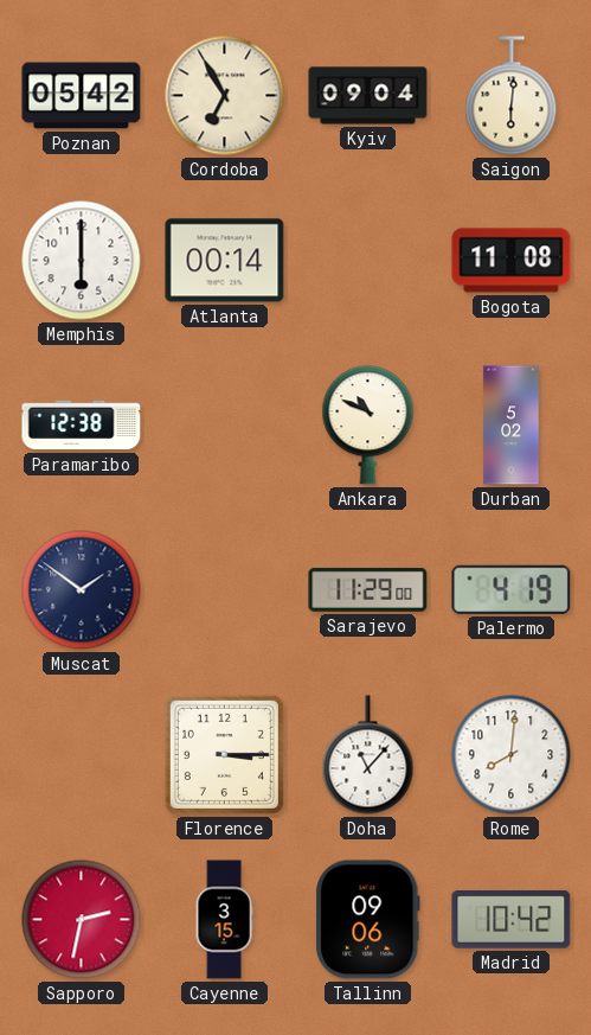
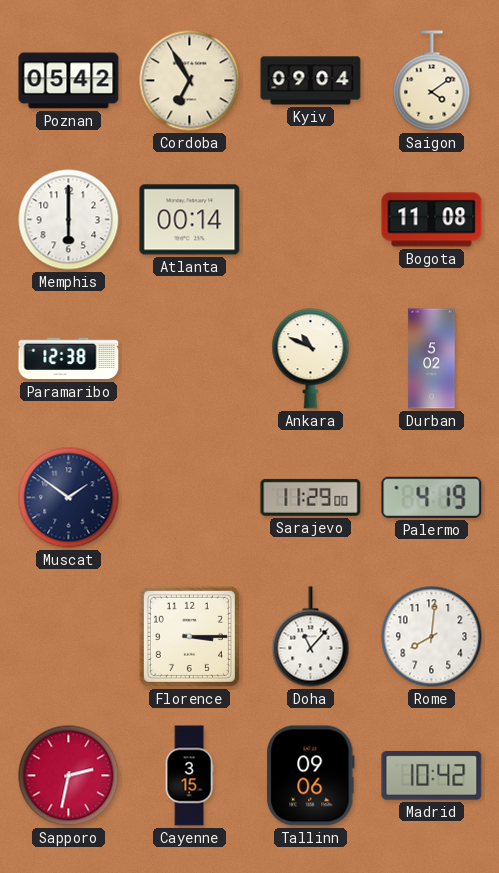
Saigon: 6:01 -> 4:09
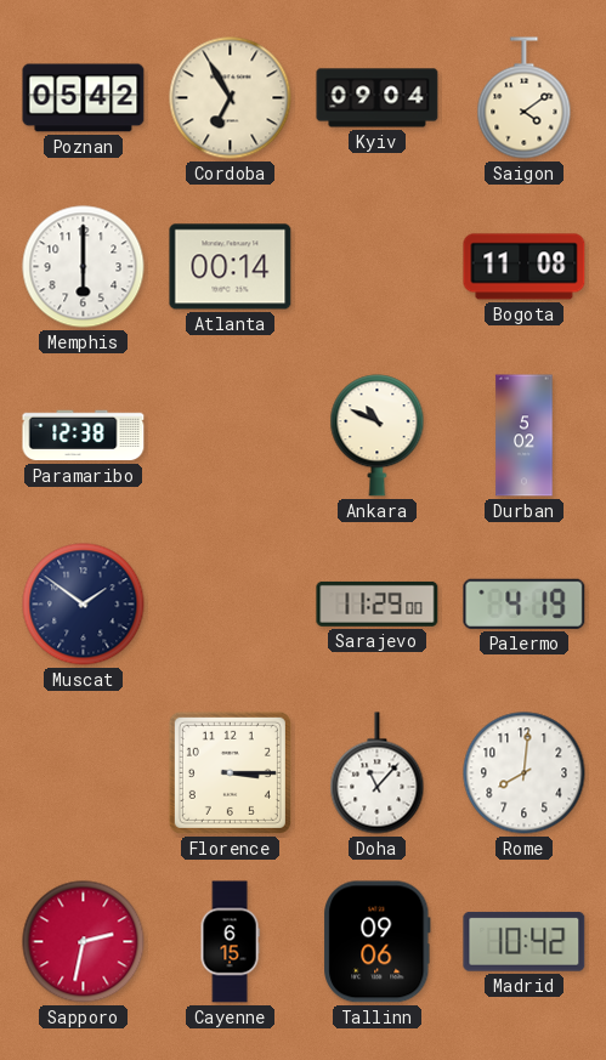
Cayenne: 3:15 -> 6:15
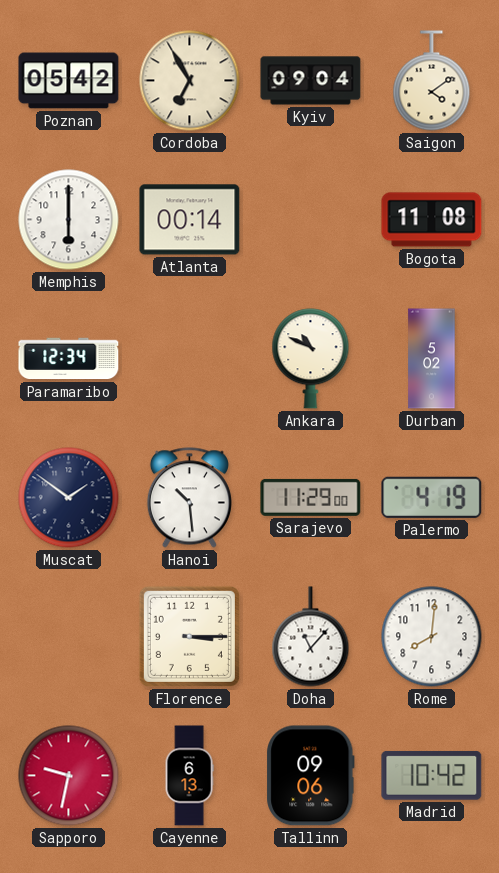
Paramaribo: 12:38 -> 12:34
Hanoi: none -> 10:29
Sapporo: 2:32 -> 9:32
Cayenne: 6:15 -> 6:13
